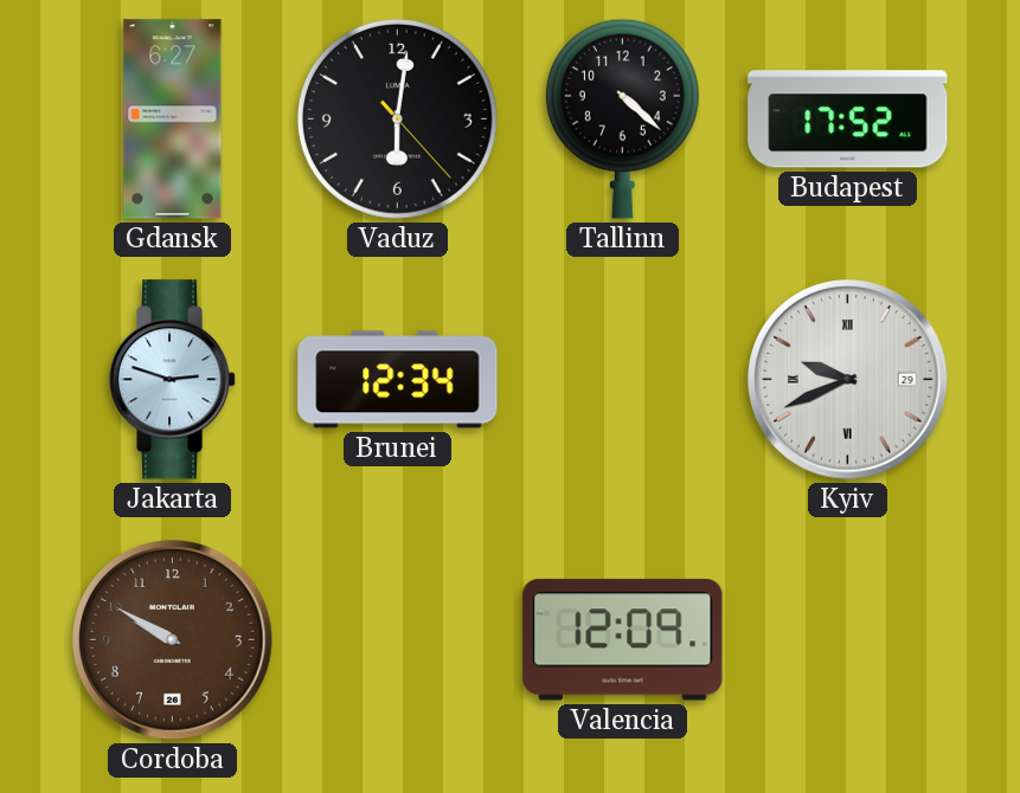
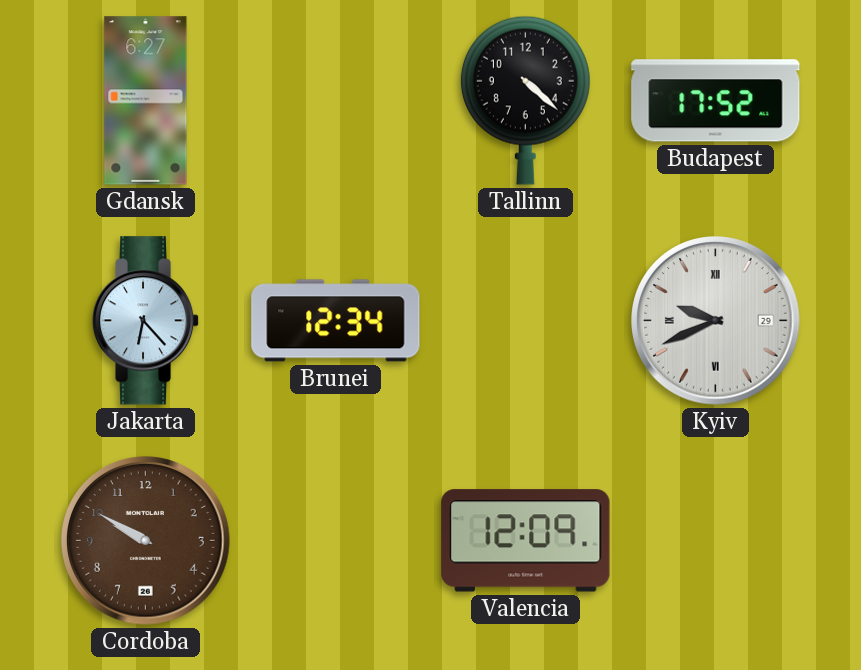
Vaduz: 6:01 -> none
Jakarta: 2:48 -> 6:23
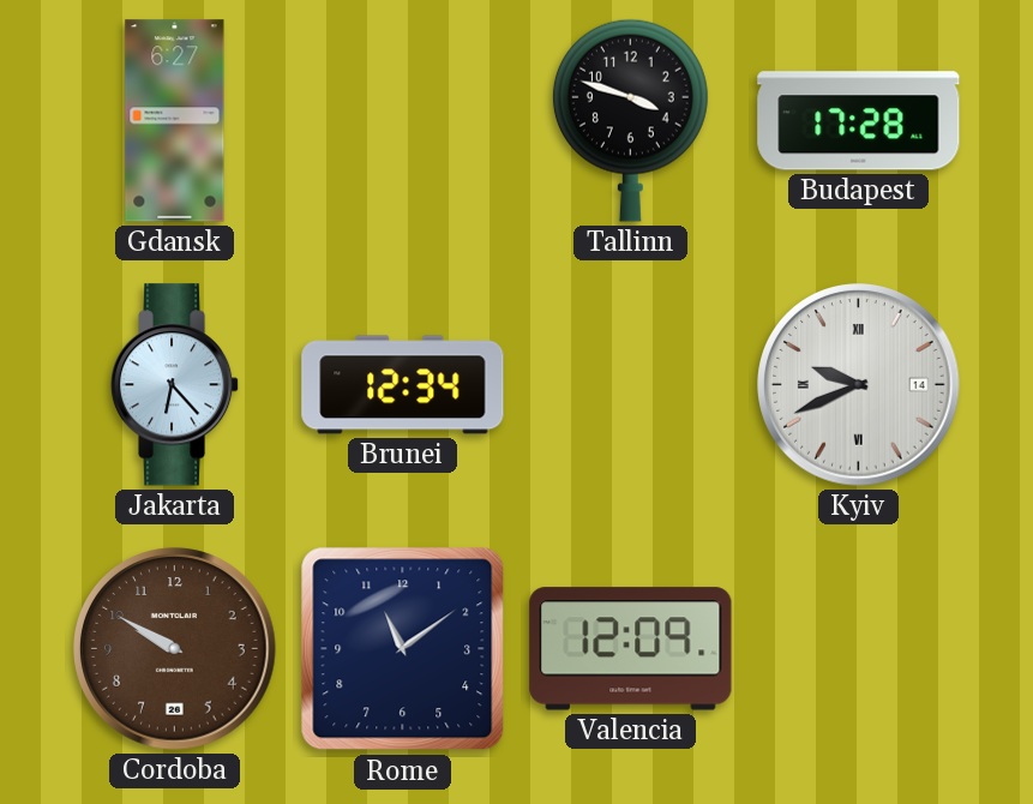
Tallinn: 4:22 -> 3:48
Budapest: 17:52 -> 17:28
Kyiv date: 29 -> 14
Rome: none -> 11:09
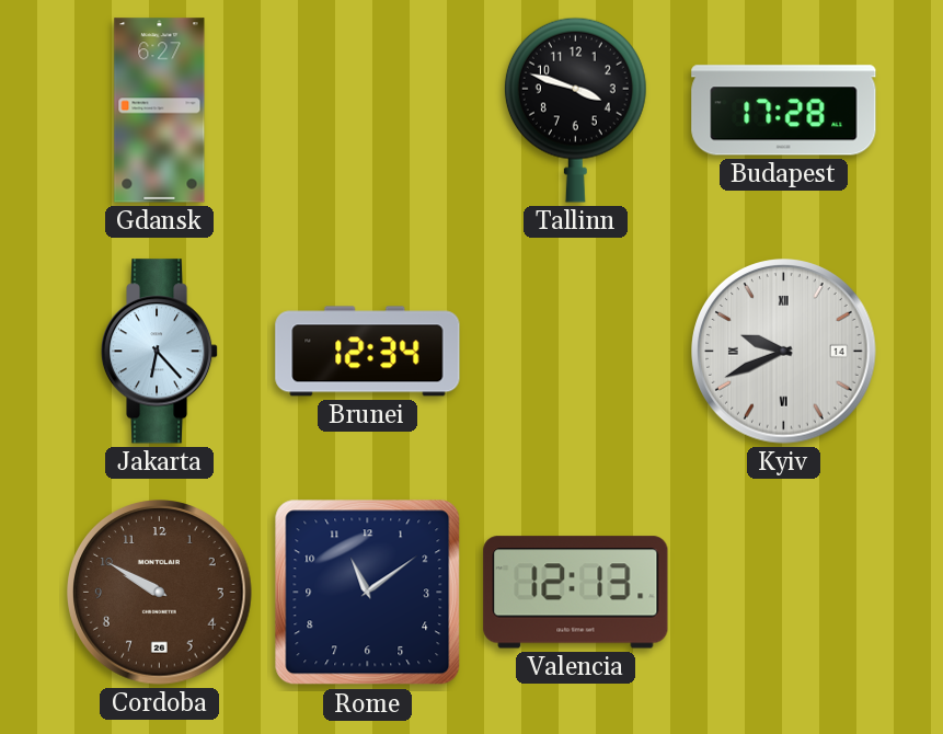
Valencia: 12:09 -> 12:13
